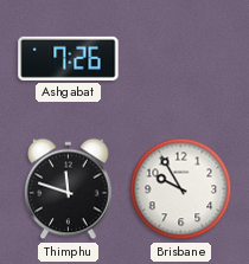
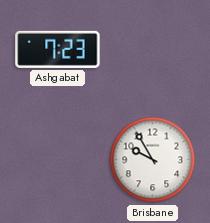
Ashgabat: 7:26 -> 7:23
Thimphu: 11:48 -> none
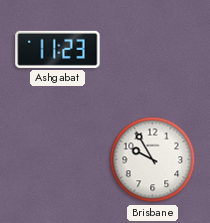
Ashgabat: 7:23 -> 11:23
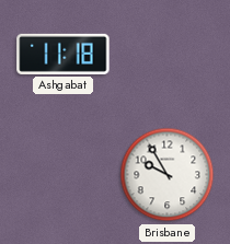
Ashgabat: 11:23 -> 11:18
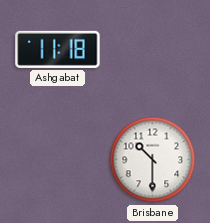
Brisbane: 9:55 -> 10:30
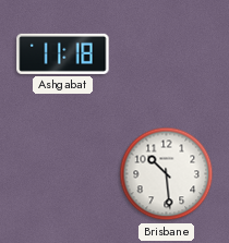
Brisbane: 10:30 -> 10:29
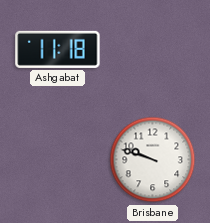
Brisbane: 10:29 -> 9:48
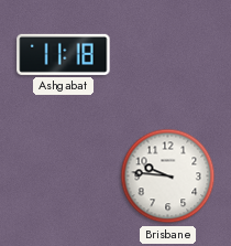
Brisbane: 9:48 -> 9:46
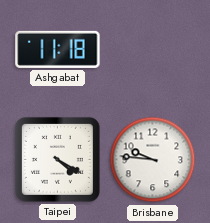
Taipei: none -> 4:20
